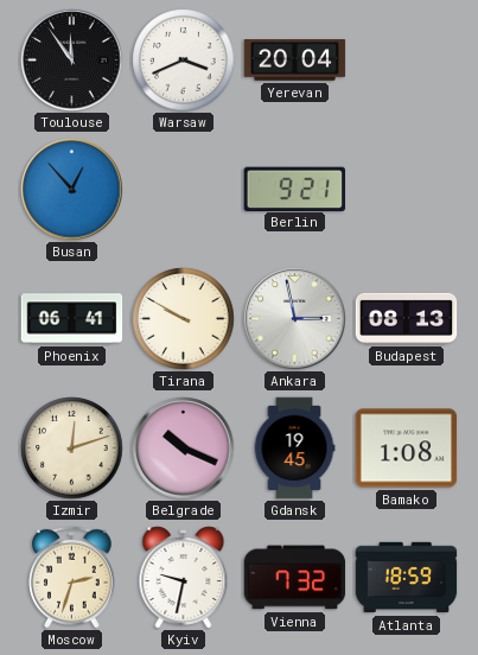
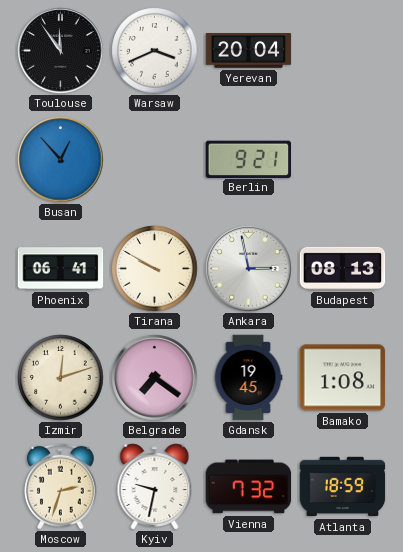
Belgrade: 10:19 -> 7:21
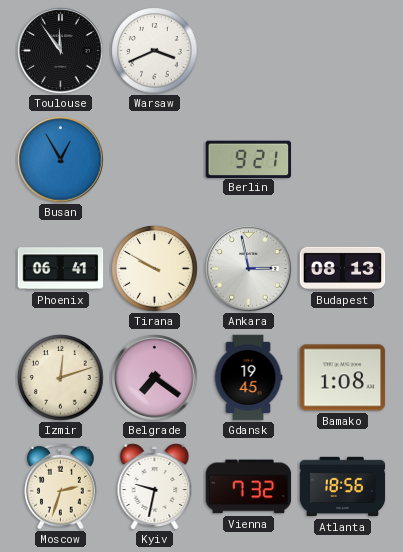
Yerevan: 20:04 -> none
Busan: 12:53 -> 12:55
Atlanta: 18:59 -> 18:56
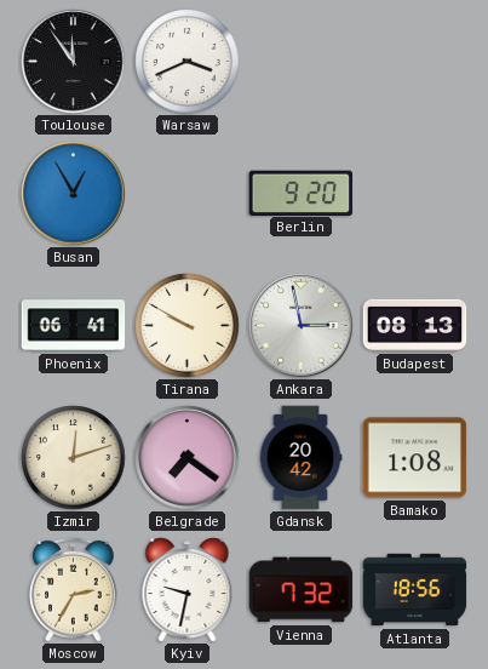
Berlin: 9:21 -> 9:20
Gdansk: 19:45 -> 20:42
Moscow: 2:33 -> 2:35
